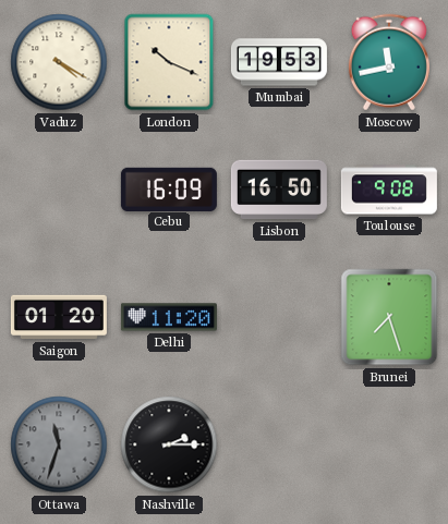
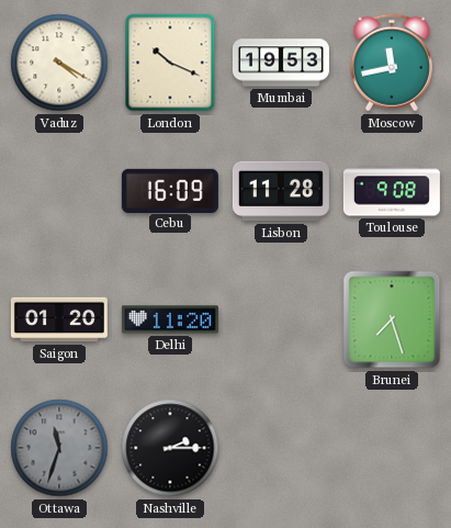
Lisbon: 16:50 -> 11:28
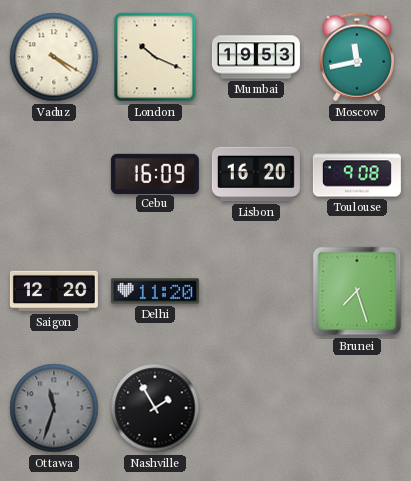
Lisbon: 11:28 -> 16:20
Saigon: 01:20 -> 12:20
Nashville: 2:15 -> 1:55
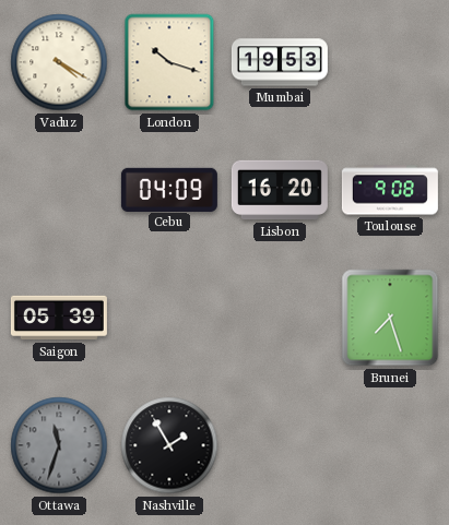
London: 10:19 -> 10:18
Moscow: 11:43 -> none
Cebu: 16:09 -> 04:09
Saigon: 12:20 -> 05:39
Delhi: 11:20 -> none
